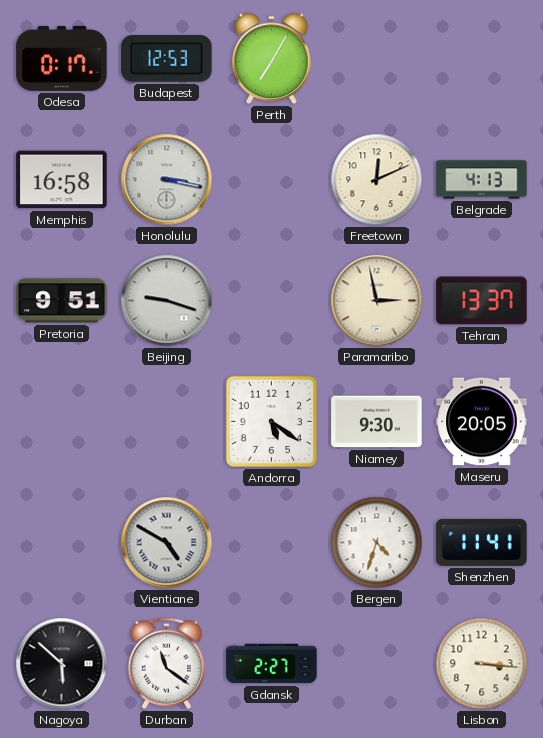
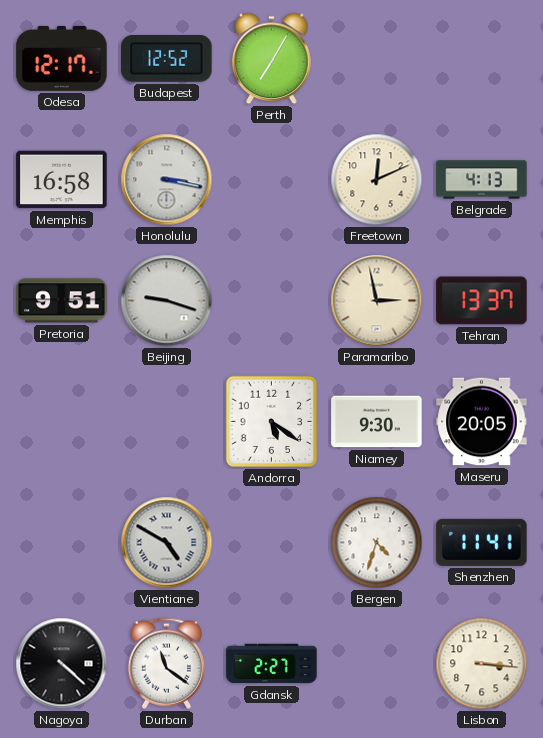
Odesa: 0:17 -> 12:17
Budapest: 12:53 -> 12:52
Nagoya: 5:52 -> 4:22
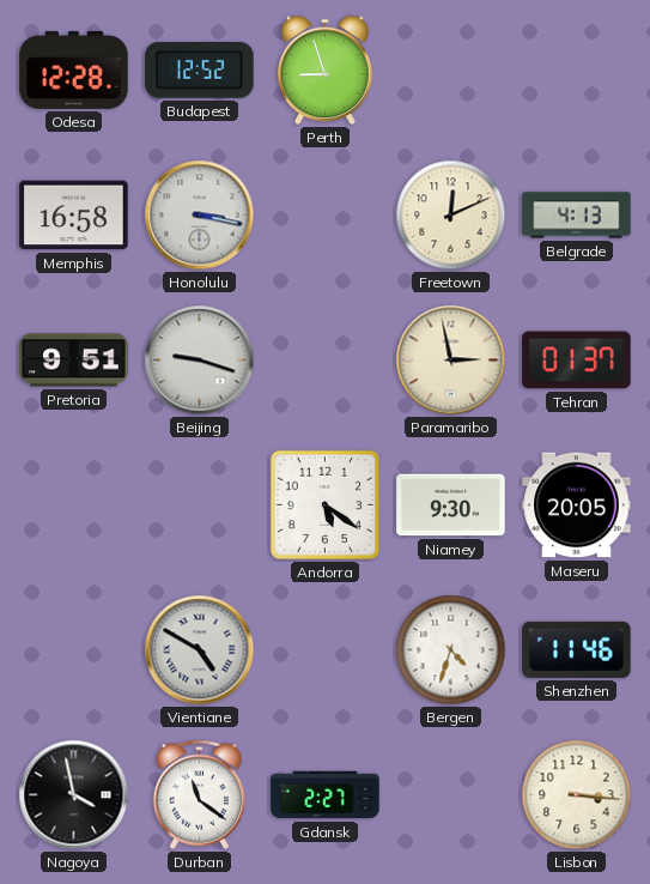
Odesa: 12:17 -> 12:28
Perth: 7:05 -> 8:57
Tehran: 13:37 -> 01:37
Shenzhen: 11:41 -> 11:46
Nagoya: 4:22 -> 3:58
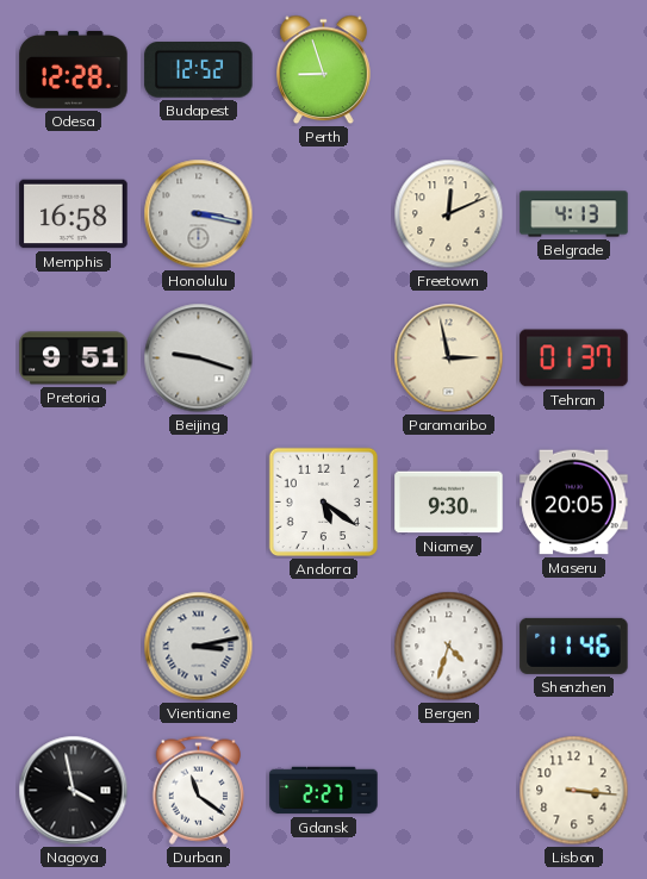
Vientiane: 4:50 -> 3:13
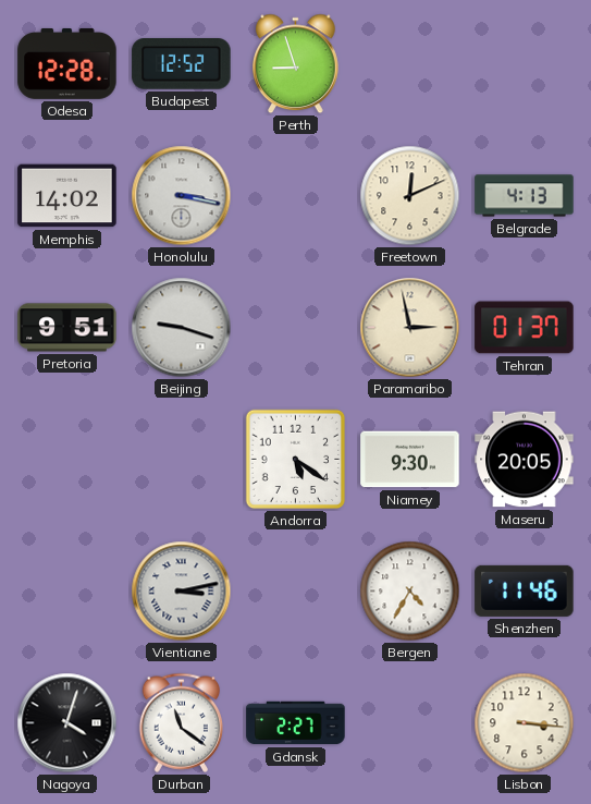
Memphis: 16:58 -> 14:02
Bergen: 4:33 -> 4:35
Nagoya: 3:58 -> 4:03
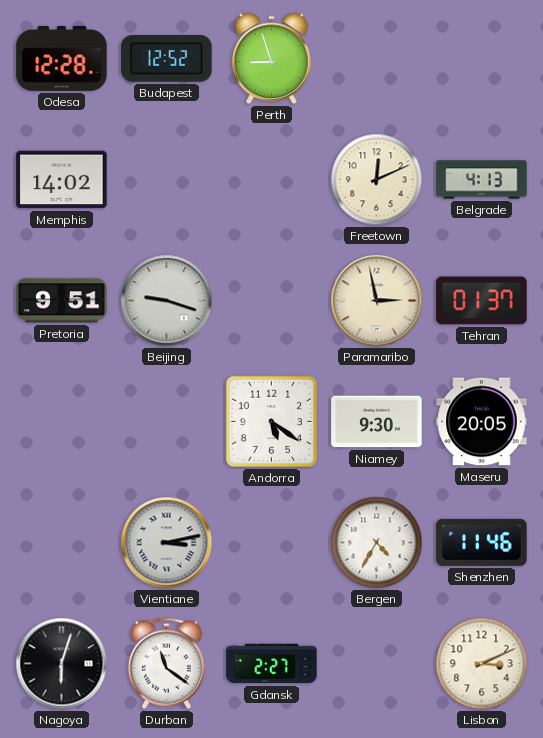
Honolulu: 3:17 -> none
Nagoya: 4:03 -> 6:03
Lisbon: 3:16 -> 3:11
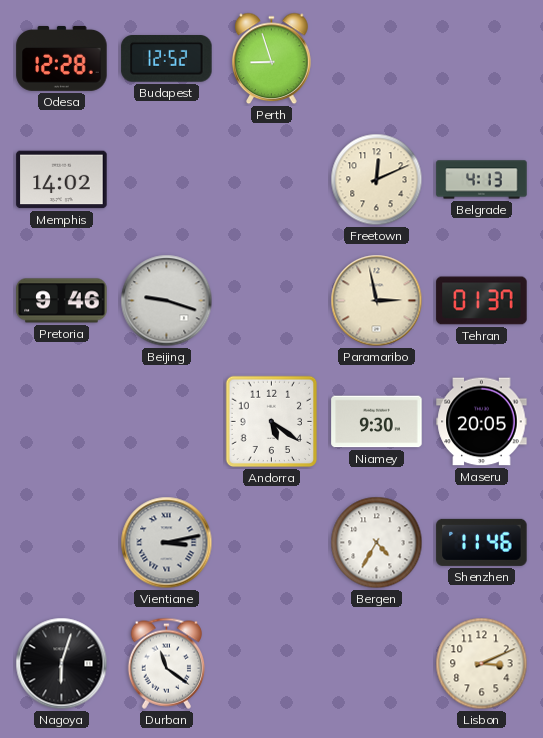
Pretoria: 9:51 -> 9:46
Gdansk: 2:27 -> none
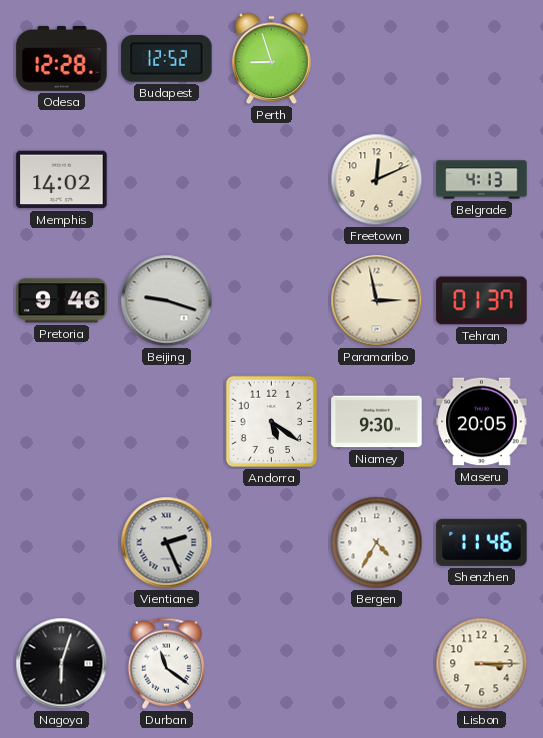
Vientiane: 3:13 -> 2:26
Lisbon: 3:11 -> 3:15
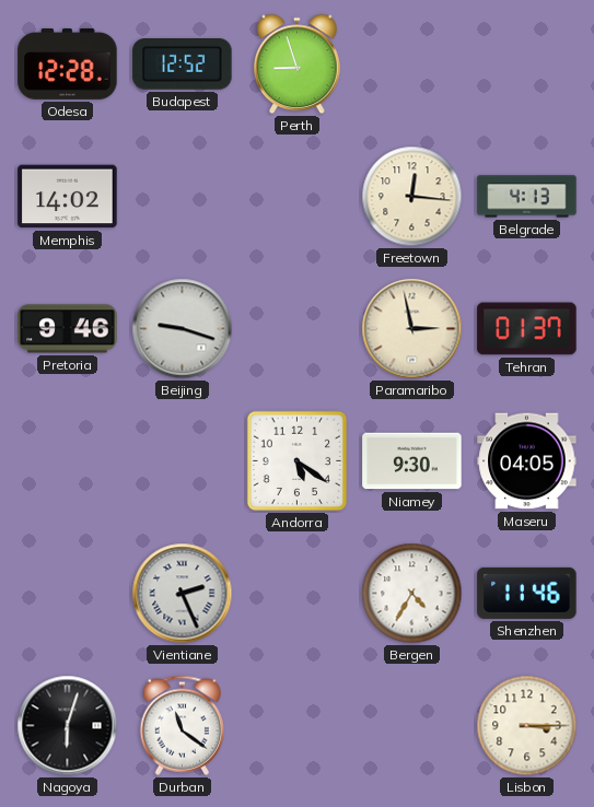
Freetown: 12:11 -> 12:16
Maseru: 20:05 -> 04:05
